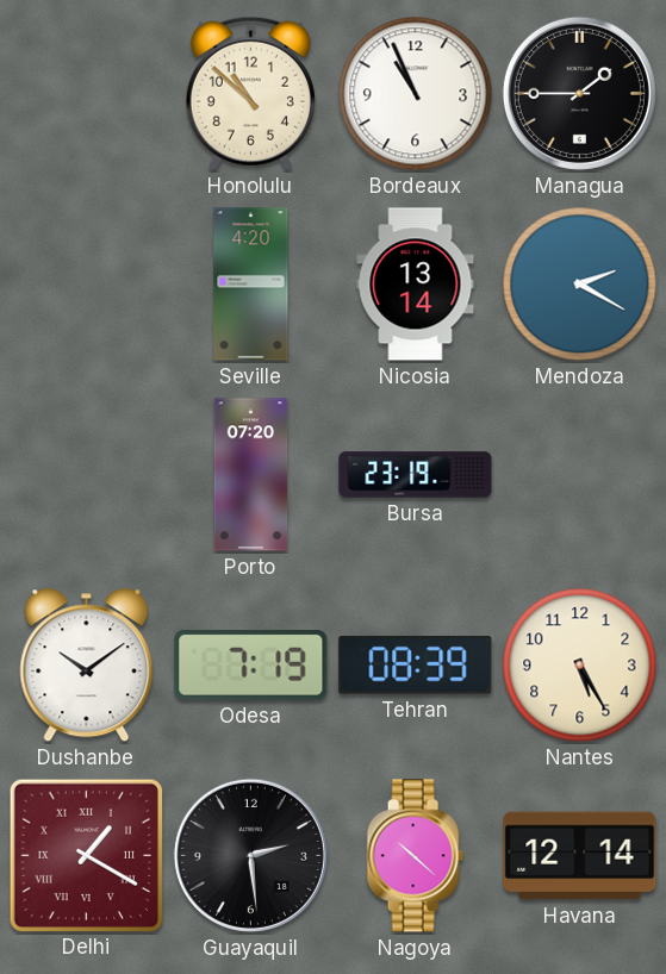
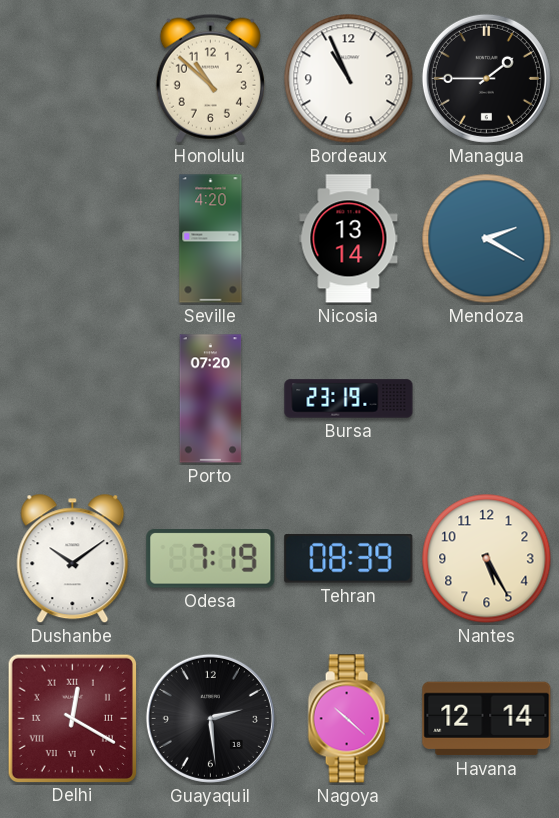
Delhi: 1:20 -> 12:20
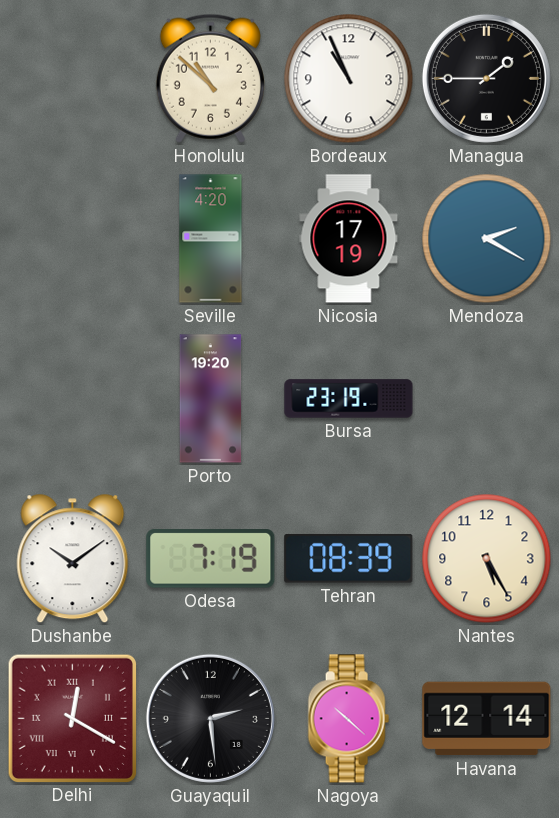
Nicosia: 13:14 -> 17:19
Porto: 07:20 -> 19:20
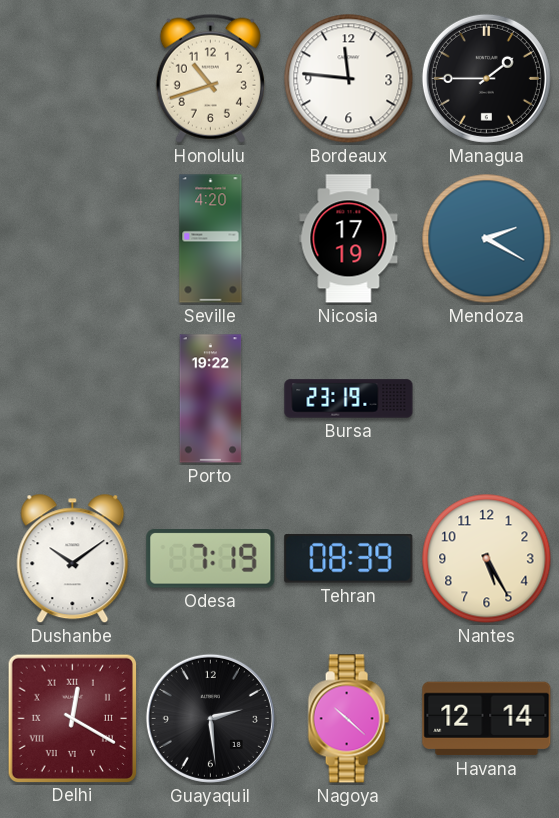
Honolulu: 10:52 -> 10:42
Bordeaux: 10:56 -> 11:46
Porto: 19:20 -> 19:22
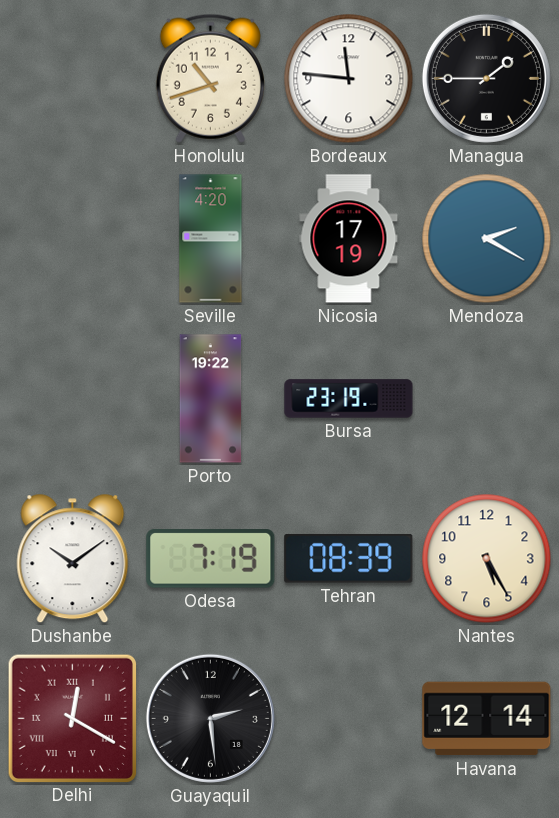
Nagoya: 10:22 -> none
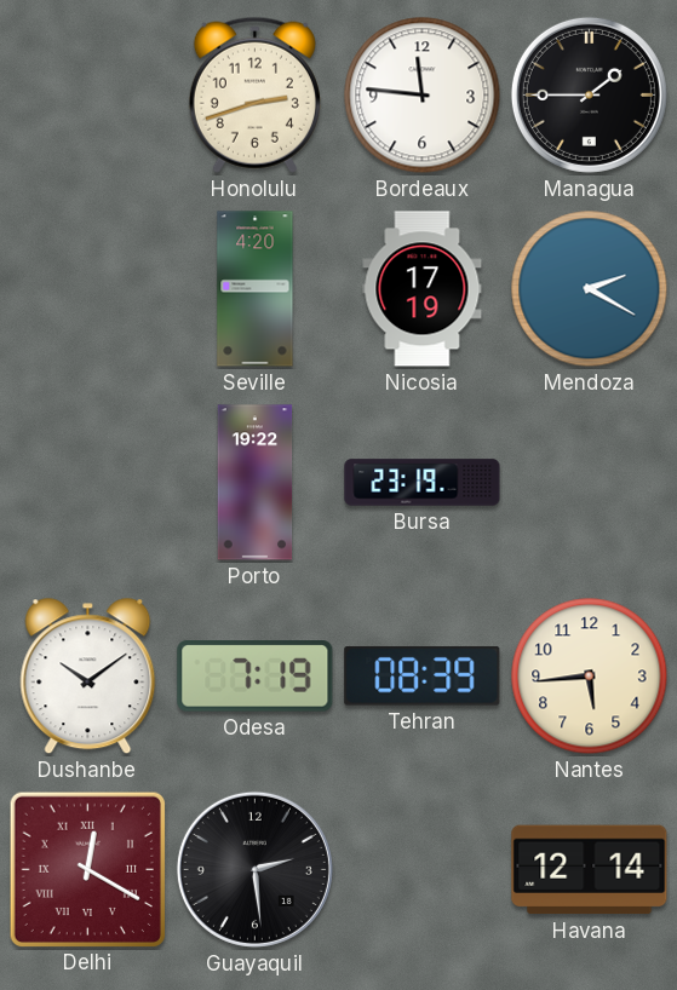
Honolulu: 10:42 -> 2:42
Nantes: 5:25 -> 5:44
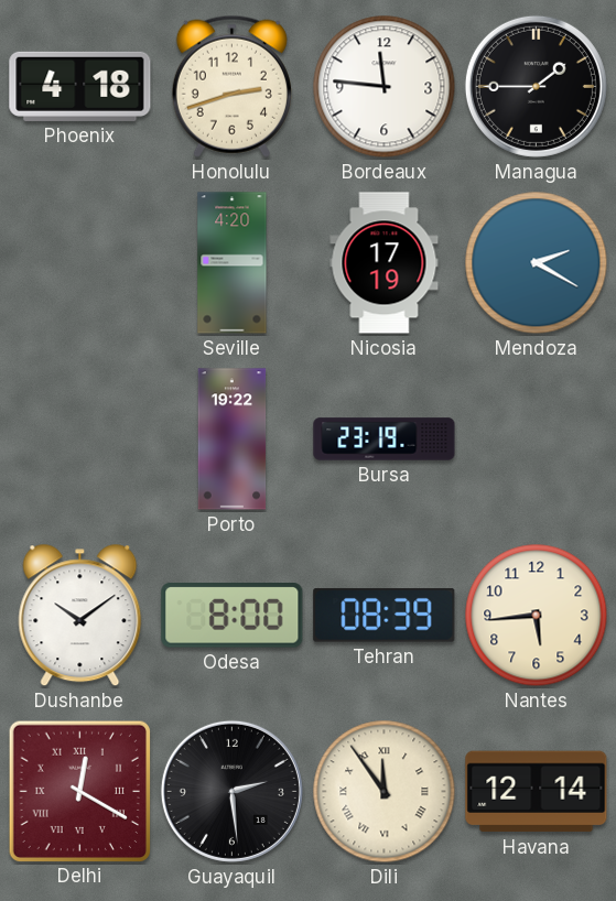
Phoenix: none -> 4:18
Odesa: 7:19 -> 8:00
Dili: none -> 11:54
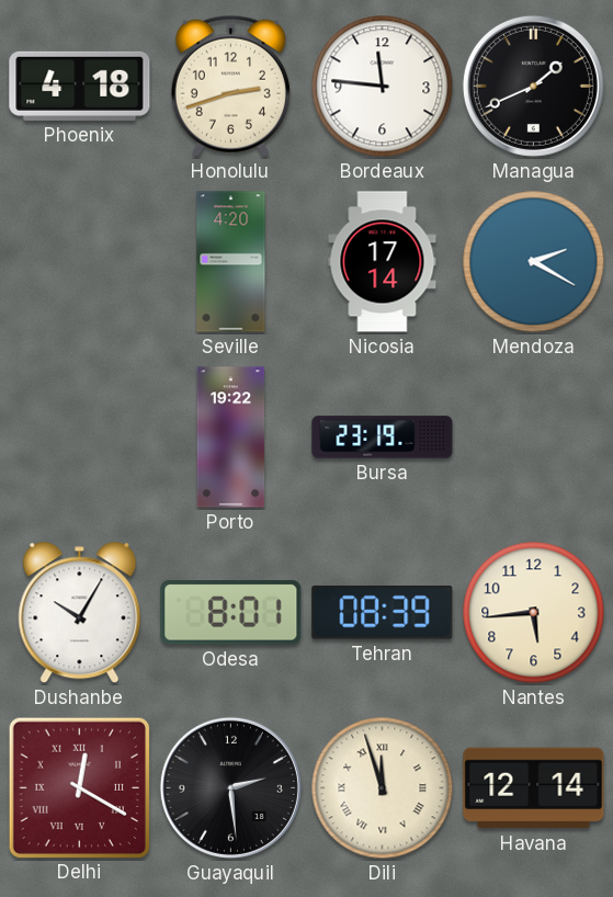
Managua: 1:45 -> 1:41
Nicosia: 17:19 -> 17:14
Dushanbe: 10:09 -> 10:05
Odesa: 8:00 -> 8:01
Dili: 11:54 -> 11:57
